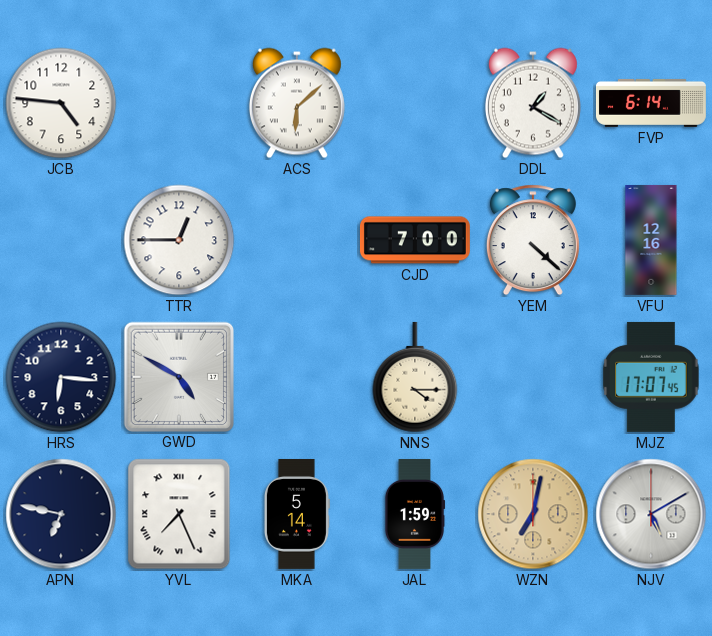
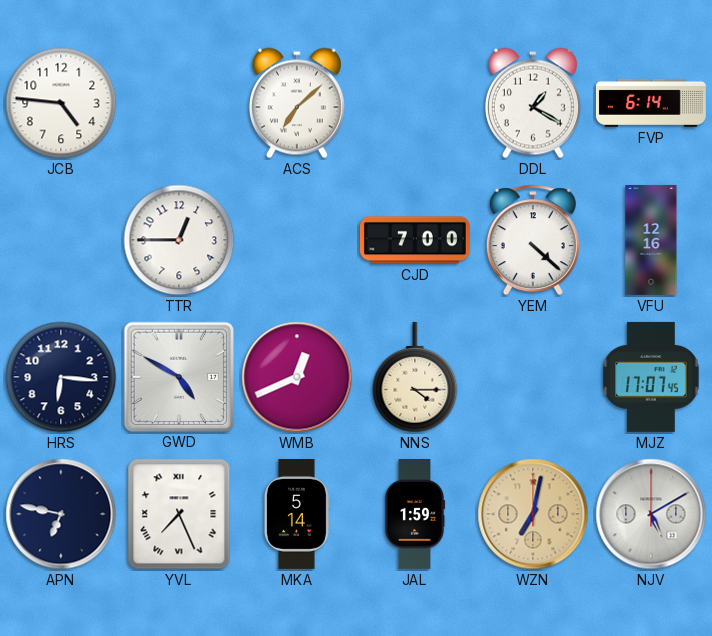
ACS: 6:08 -> 7:08
WMB: none -> 12:41
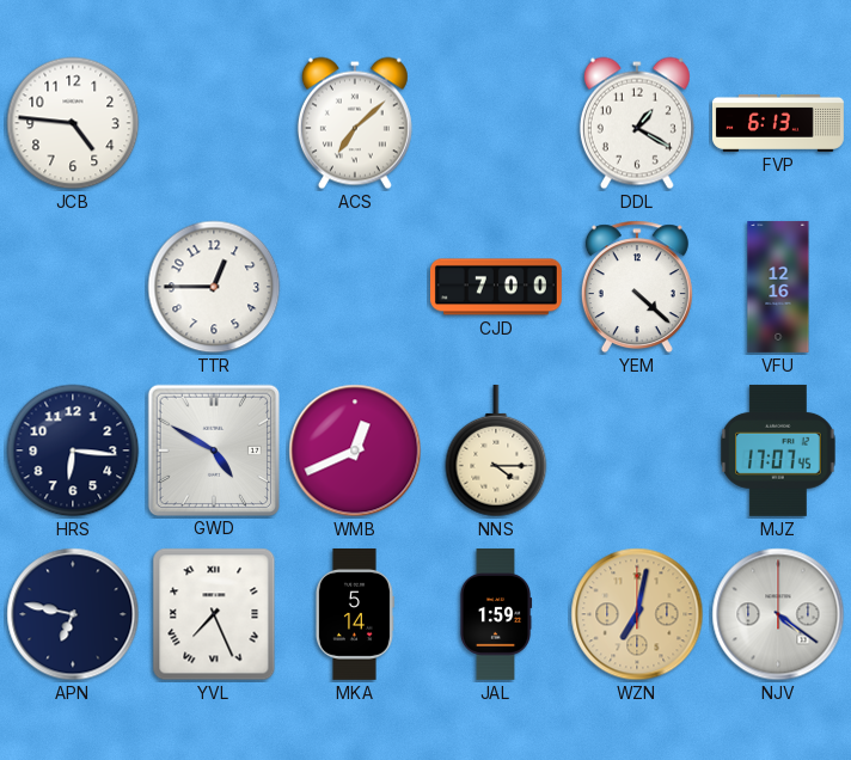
FVP: 6:14 -> 6:13
NJV: 5:10 -> 4:21
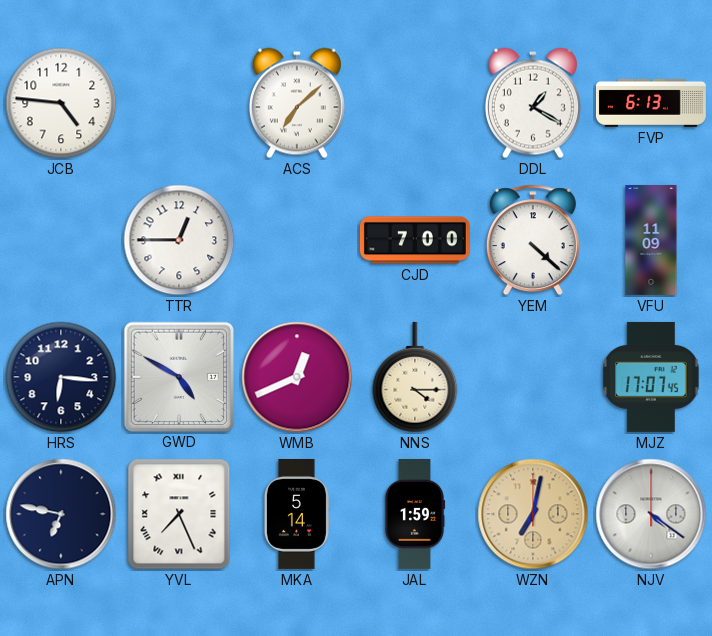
VFU: 12:16 -> 11:09
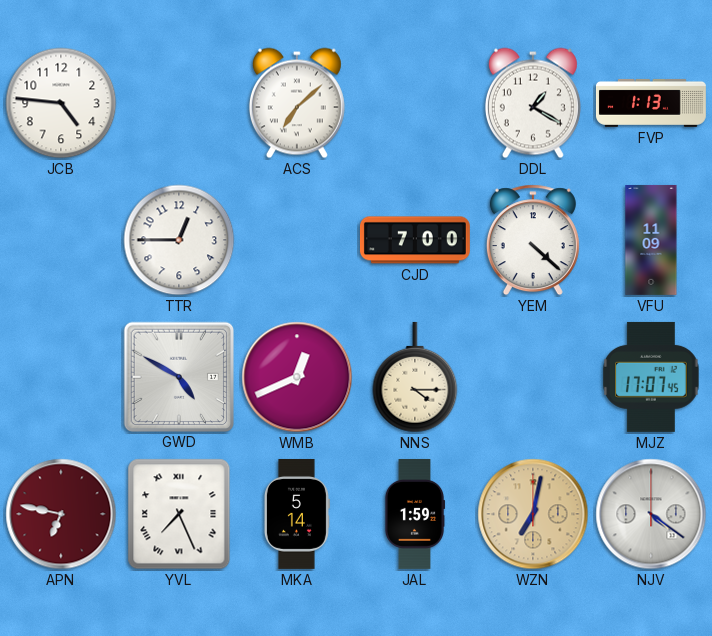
FVP: 6:13 -> 1:13
HRS: 6:16 -> none
APN dial: navy -> burgundy
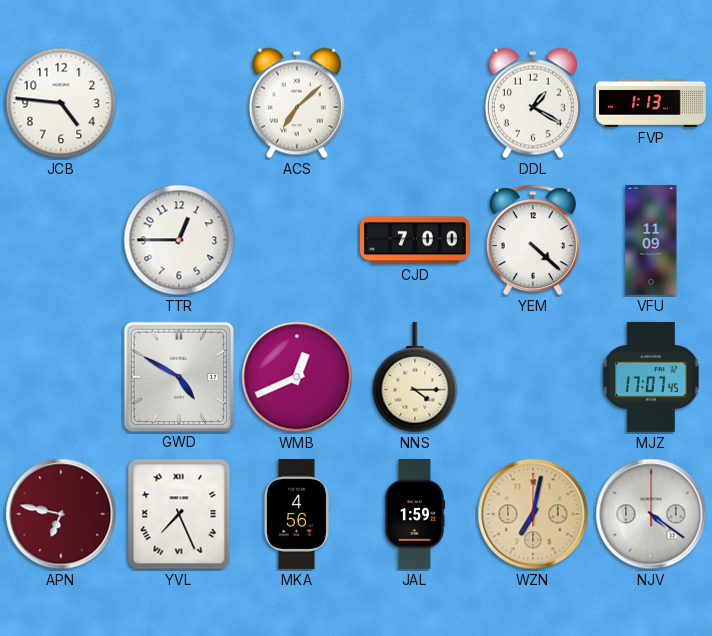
MKA: 5:14 -> 4:56
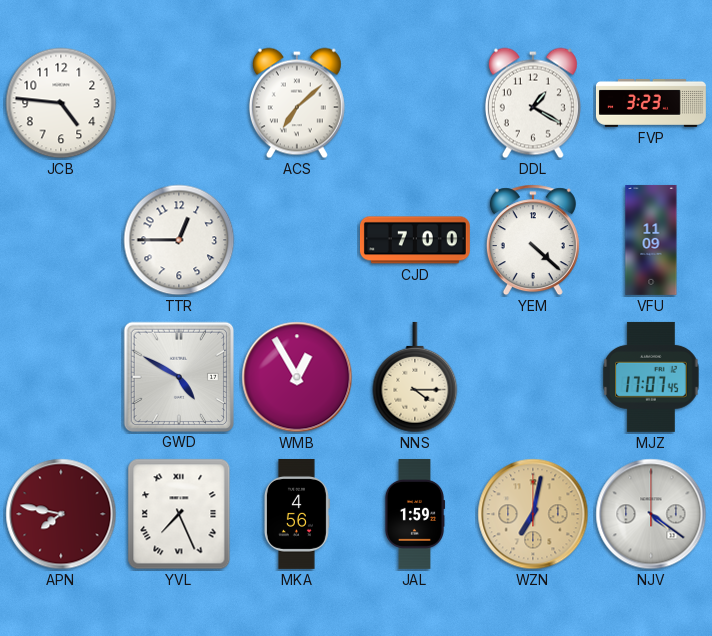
FVP: 1:13 -> 3:23
WMB: 12:41 -> 12:55
APN: 6:47 -> 7:47
